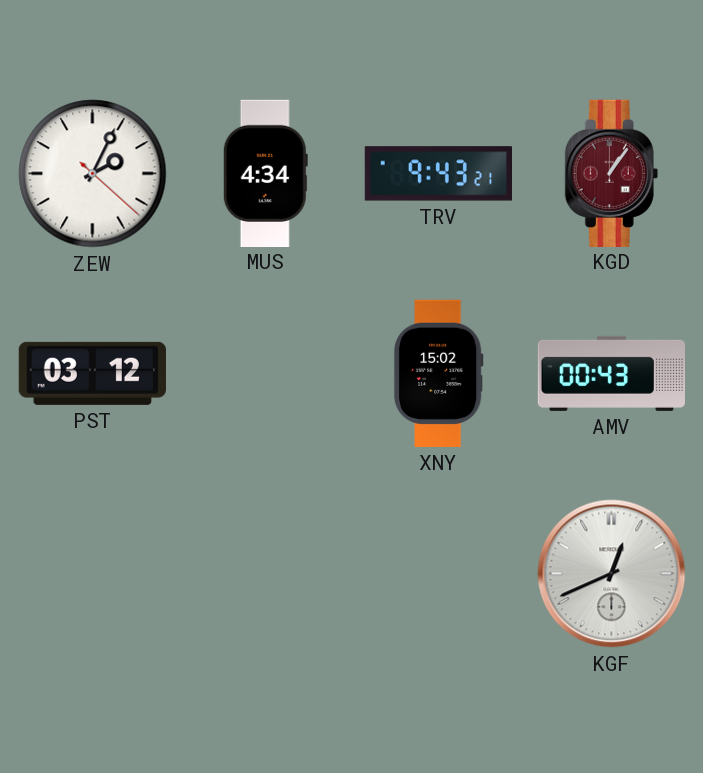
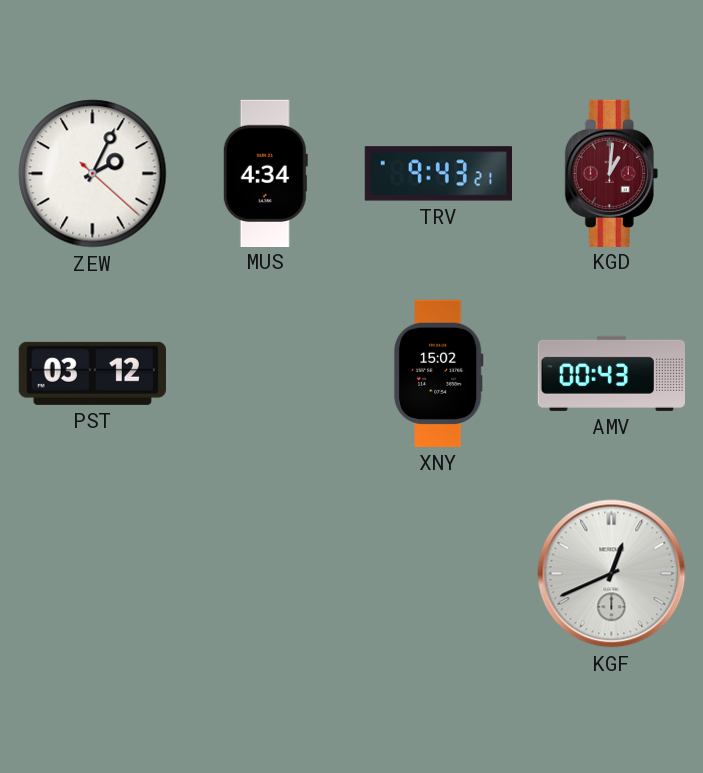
KGD: 1:06 -> 1:01
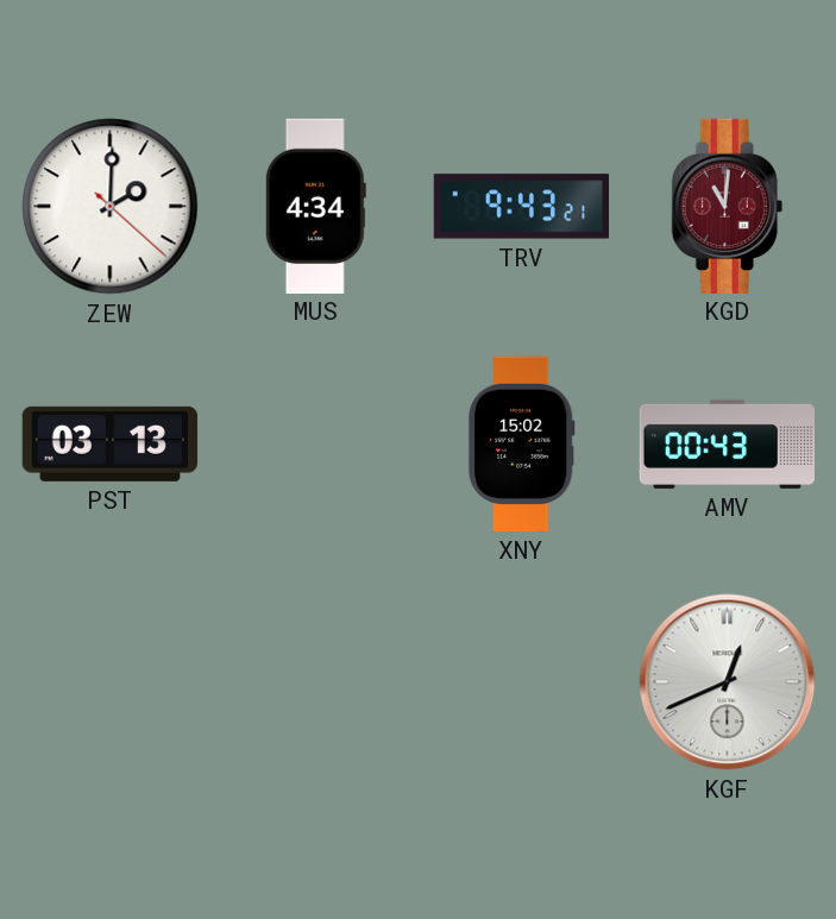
ZEW: 2:04 -> 2:00
KGD: 1:01 -> 11:01
PST: 03:12 -> 03:13
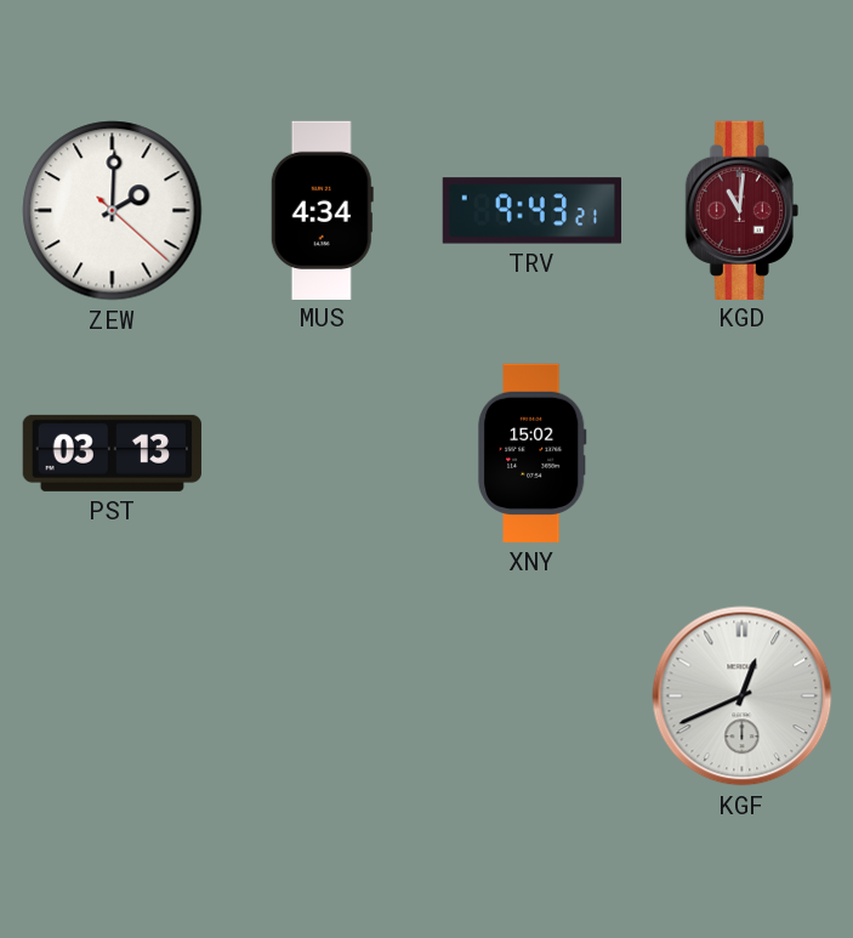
AMV: 00:43 -> none
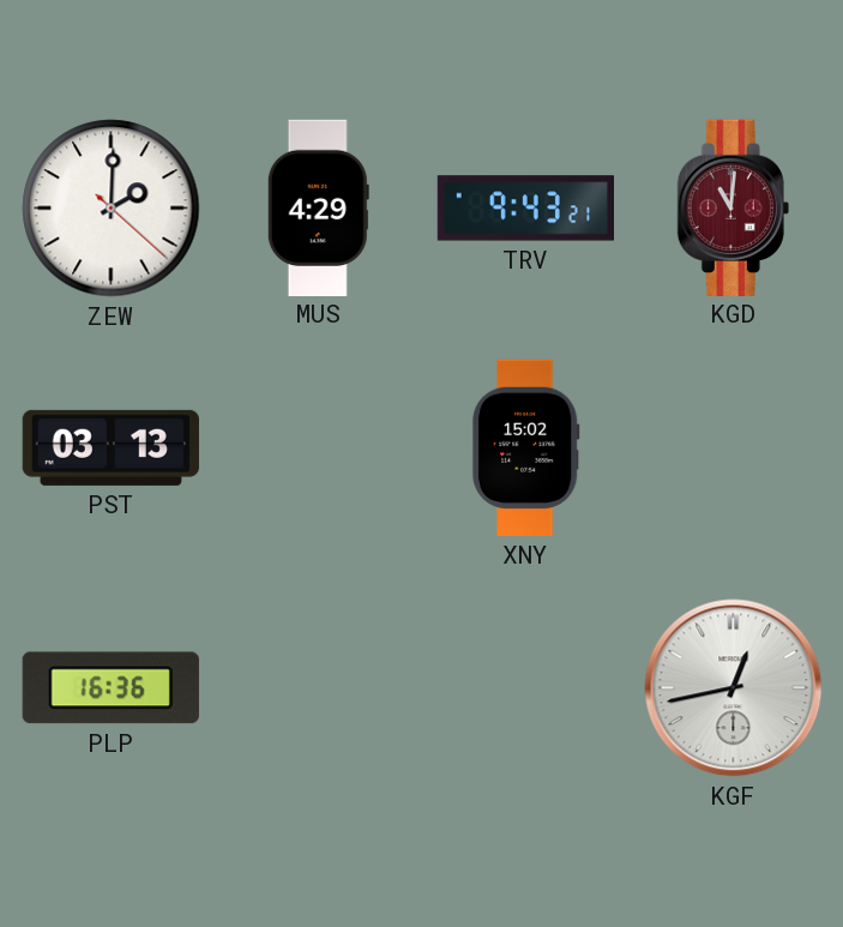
MUS: 4:34 -> 4:29
PLP: none -> 16:36
KGF: 12:41 -> 12:43
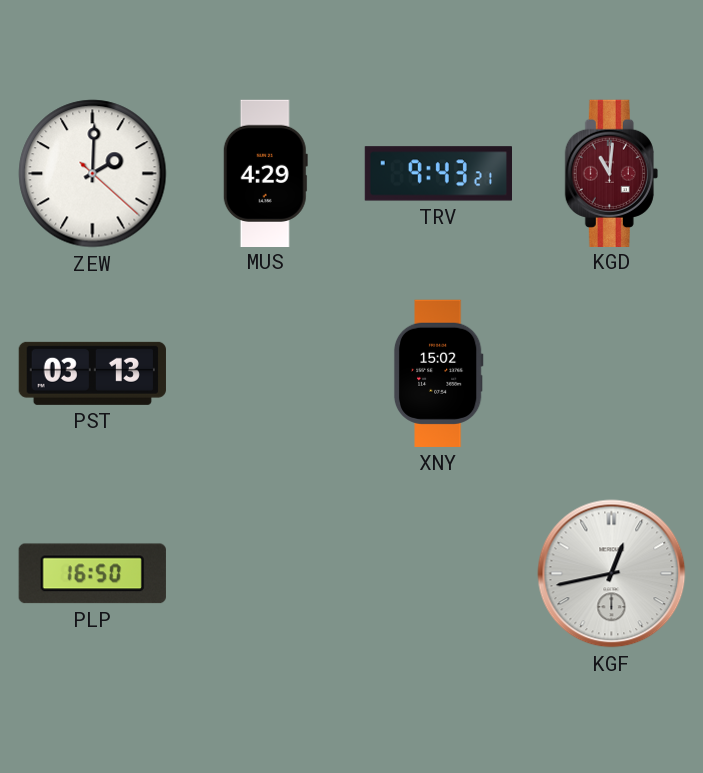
PLP: 16:36 -> 16:50
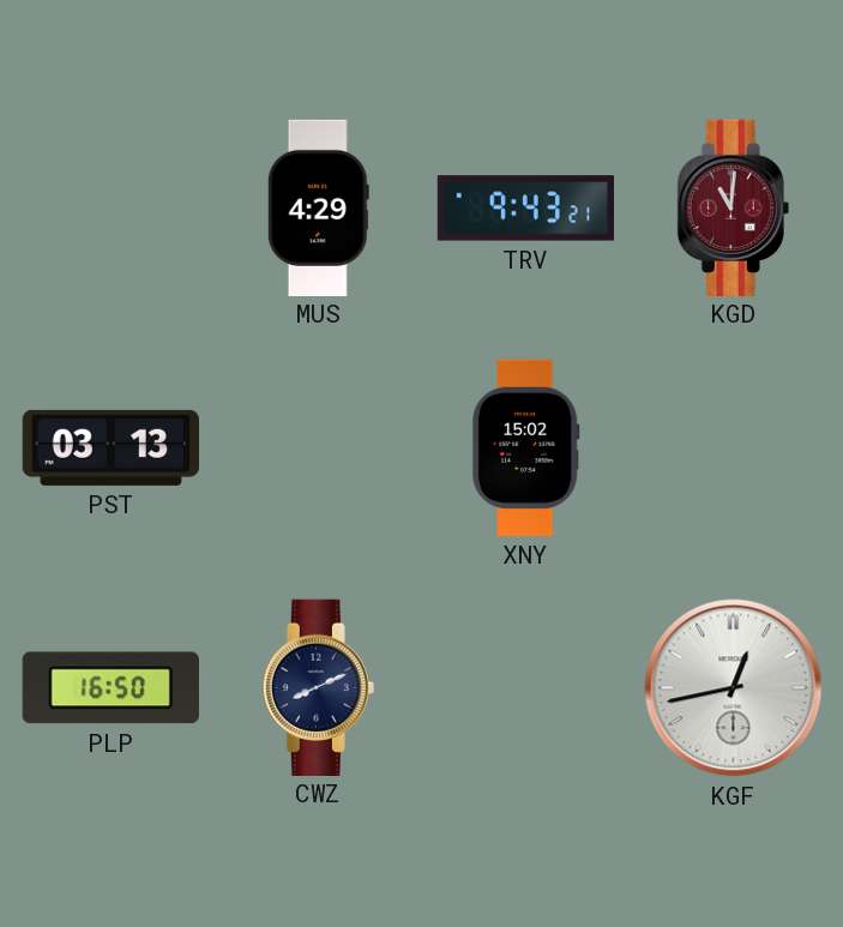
ZEW: 2:00 -> none
CWZ: none -> 8:11
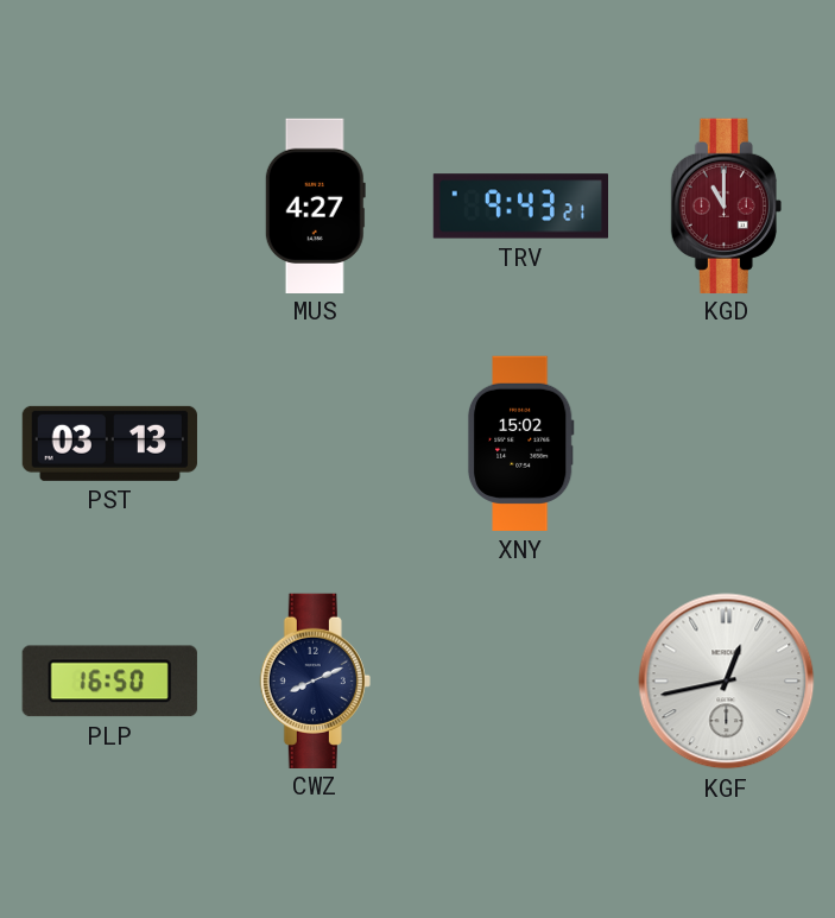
MUS: 4:29 -> 4:27
KGD: 11:01 -> 11:00
